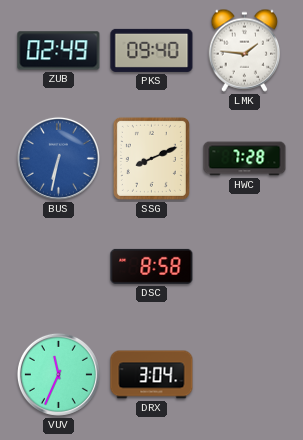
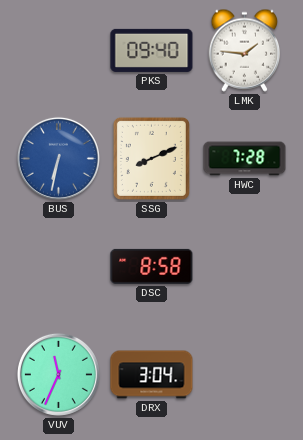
ZUB: 02:49 -> none
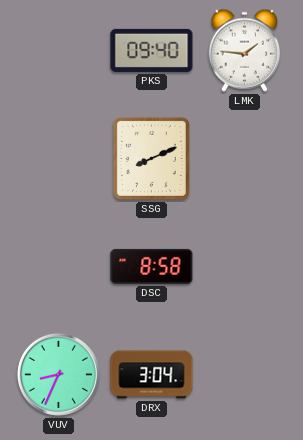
BUS: 6:32 -> none
HWC: 7:28 -> none
VUV: 11:34 -> 8:34
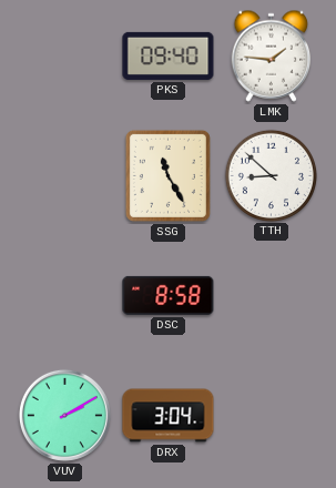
SSG: 8:11 -> 11:25
TTH: none -> 8:52
VUV: 8:34 -> 2:10
